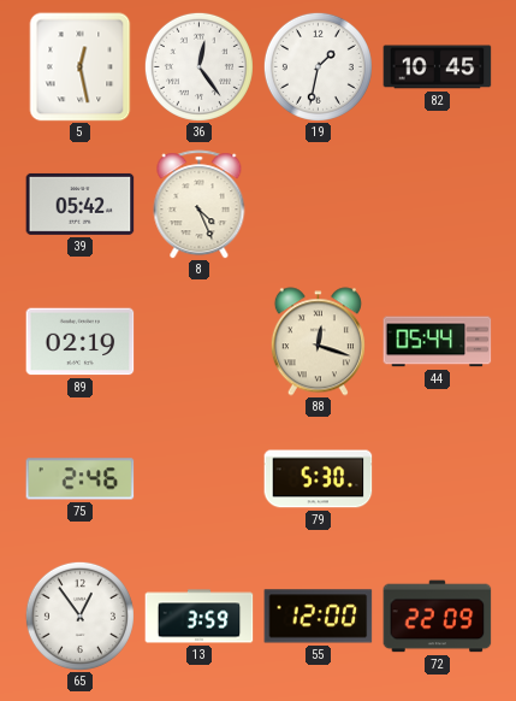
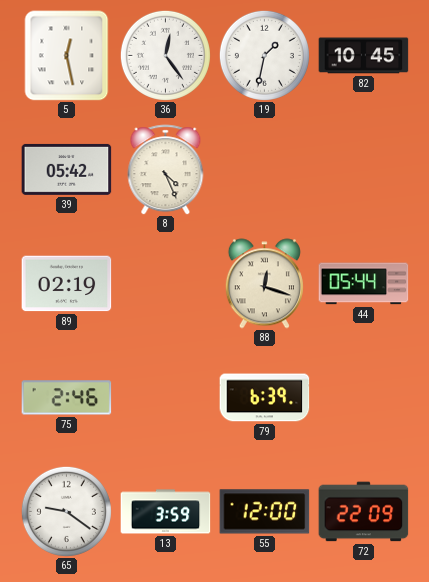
79: 5:30 -> 6:39
65: 12:54 -> 9:21
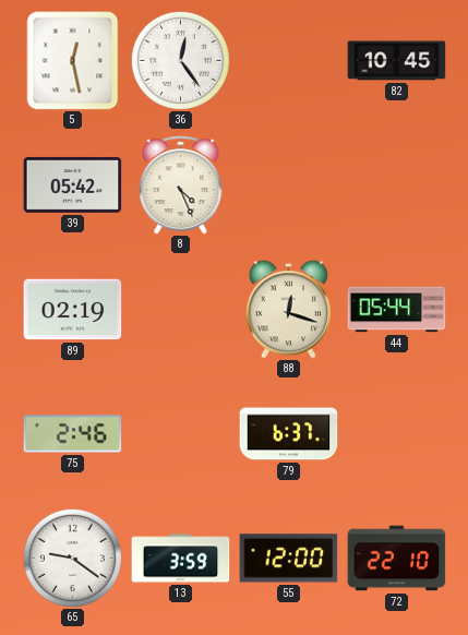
19: 1:32 -> none
79: 6:39 -> 6:37
72: 22:09 -> 22:10
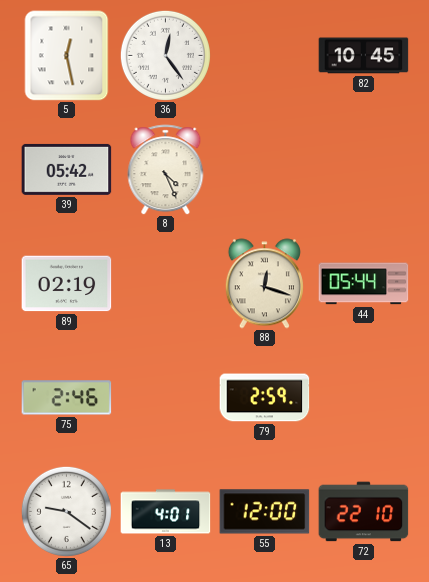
79: 6:37 -> 2:59
13: 3:59 -> 4:01
